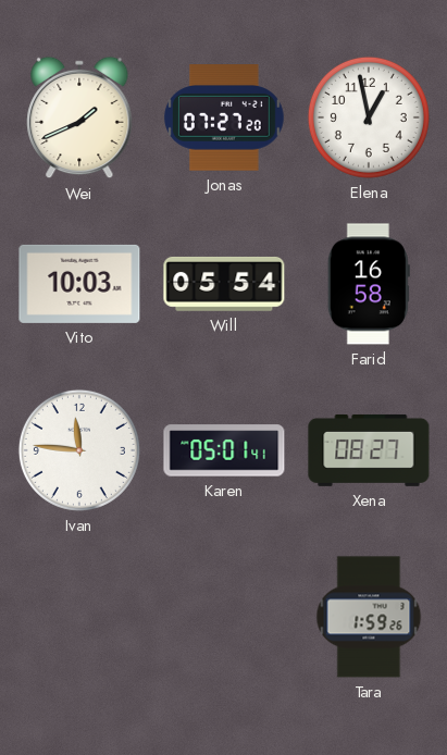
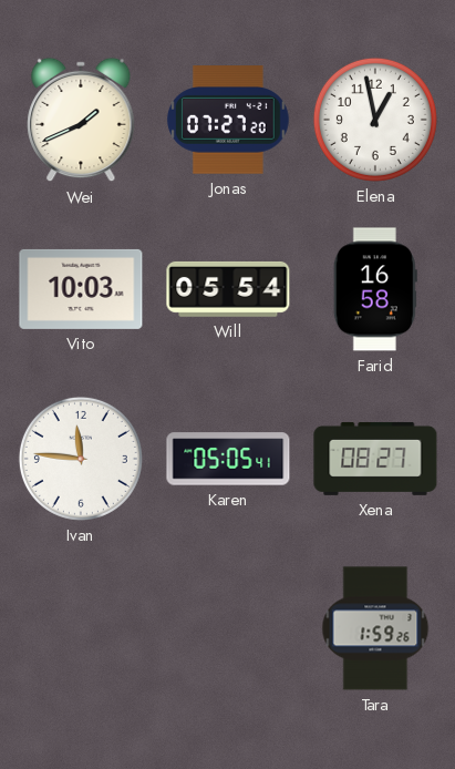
Karen: 05:01 -> 05:05
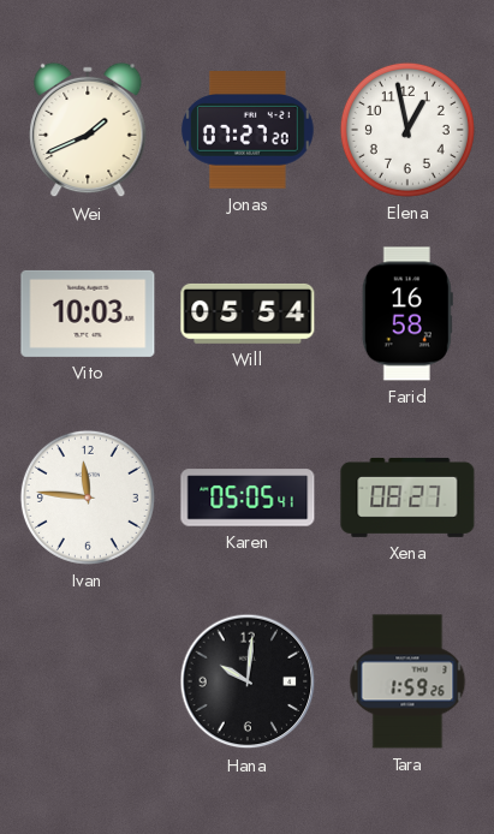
Hana: none -> 10:01
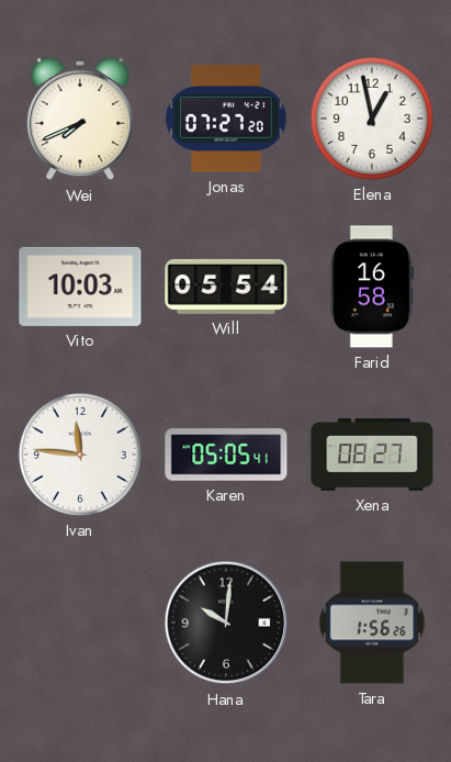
Wei: 1:41 -> 7:41
Tara: 1:59 -> 1:56
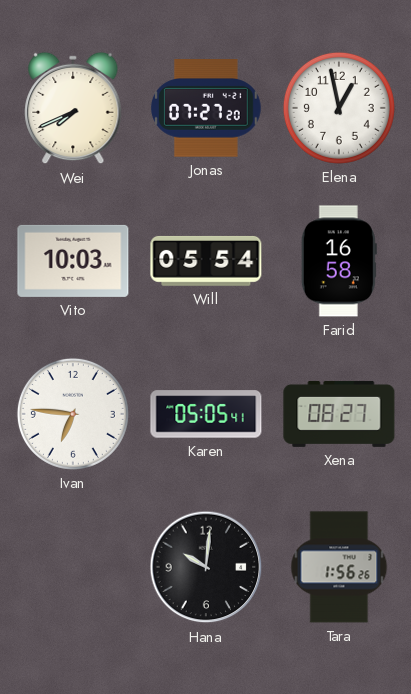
Ivan: 11:46 -> 6:46
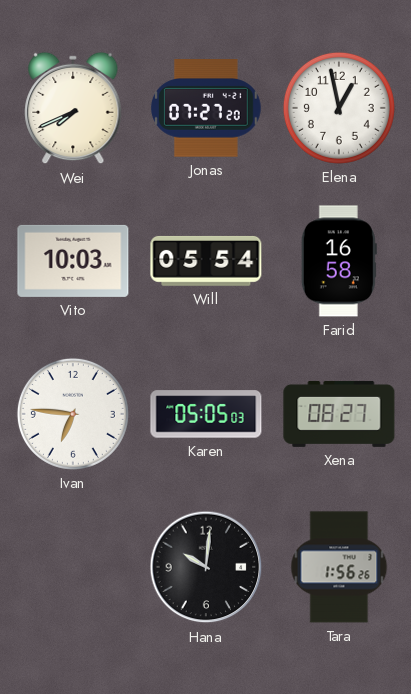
Karen: 05:05:41 -> 05:05:03
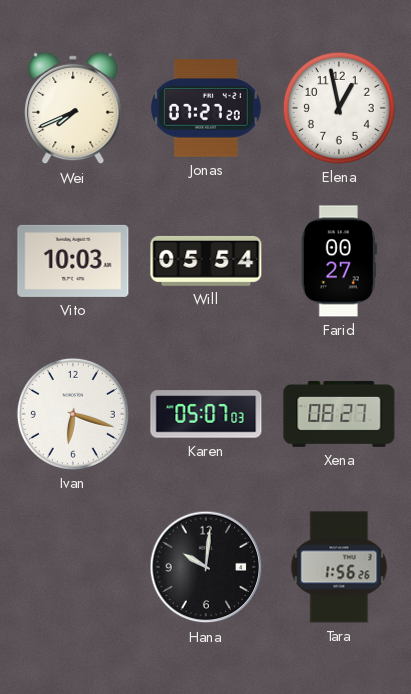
Farid: 16:58 -> 00:27
Ivan: 6:46 -> 6:18
Karen: 05:05 -> 05:07
